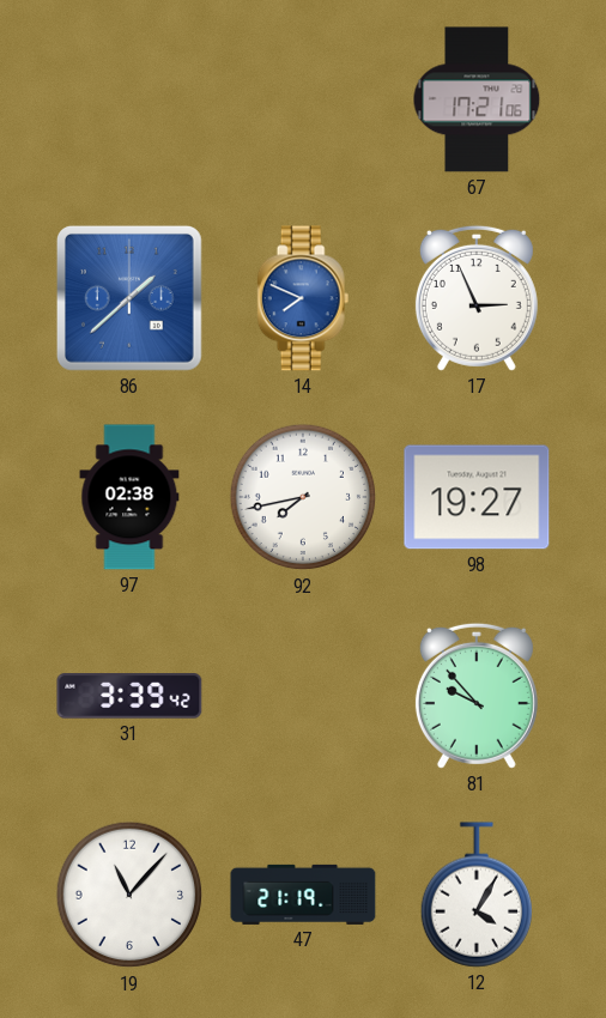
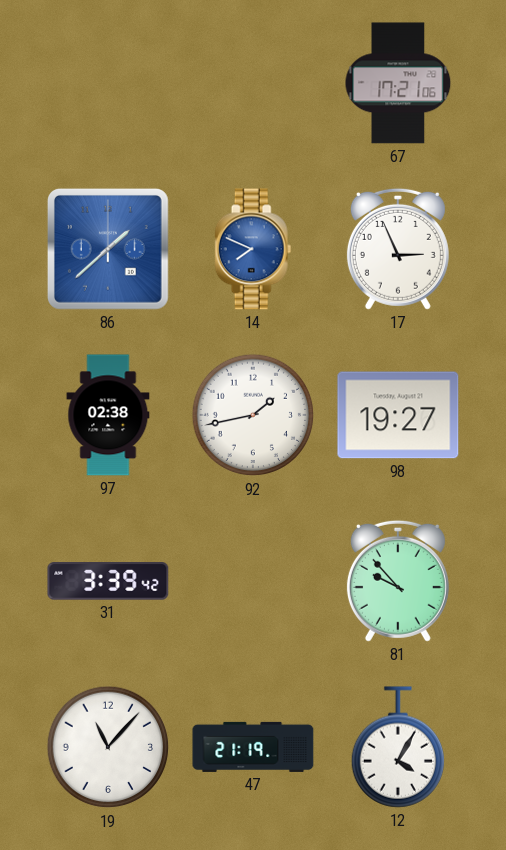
92: 7:43 -> 1:43
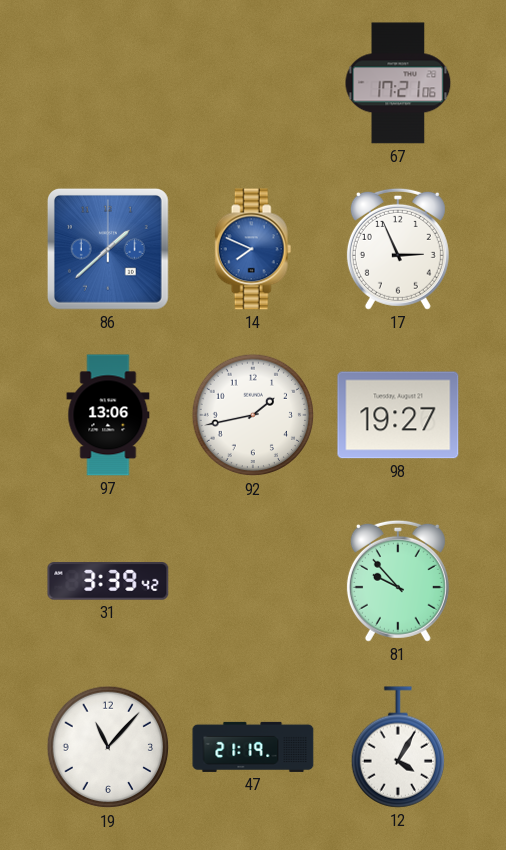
97: 02:38 -> 13:06
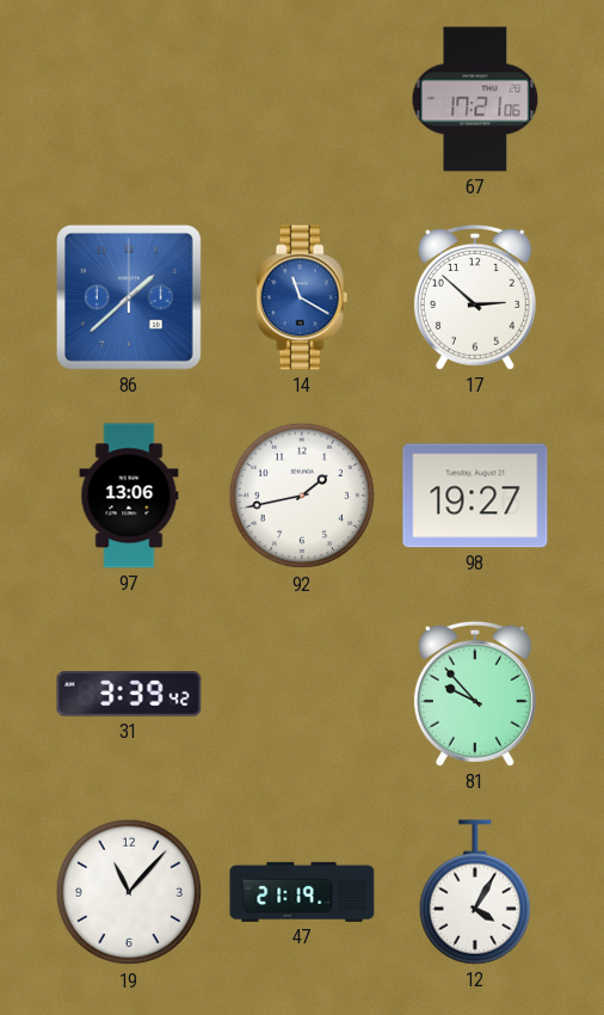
14: 7:49 -> 11:20
17: 2:56 -> 2:52
